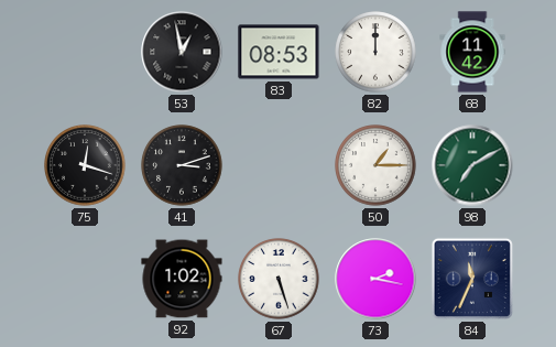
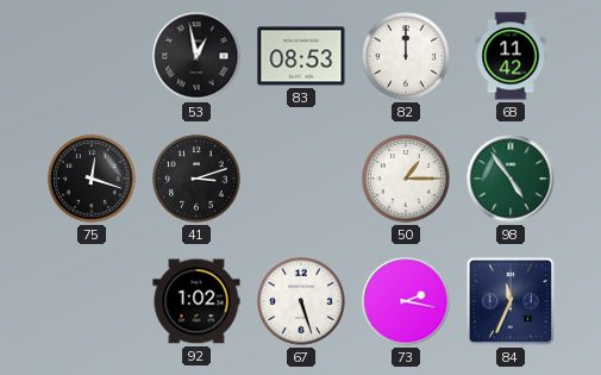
98: 7:10 -> 4:54
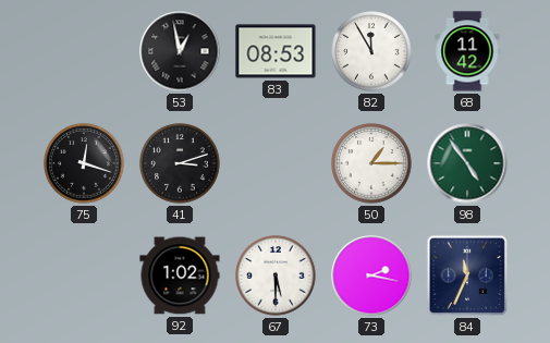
82: 12:00 -> 11:55
67: 5:27 -> 5:30
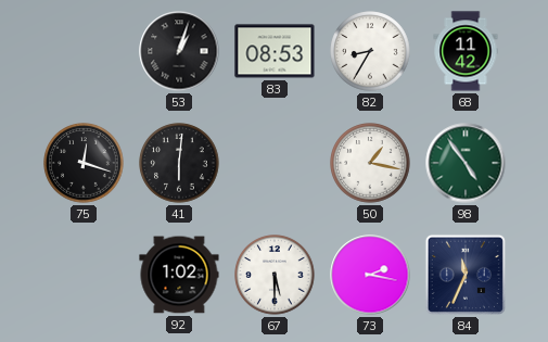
53: 12:58 -> 1:03
82: 11:55 -> 8:35
41: 3:12 -> 6:01
50: 1:15 -> 1:17
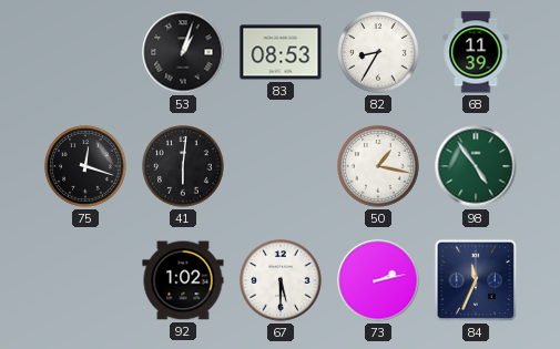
68: 11:42 -> 11:39
73: 2:17 -> 2:13
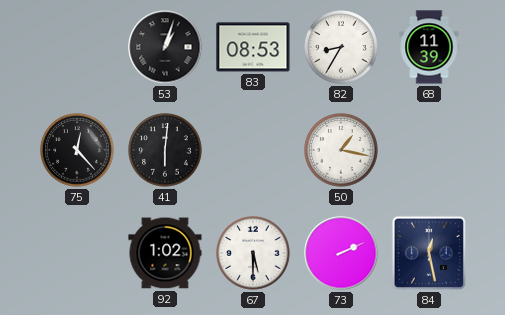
75: 12:18 -> 12:23
98: 4:54 -> none
73: 2:13 -> 2:11
84: 11:34 -> 12:28
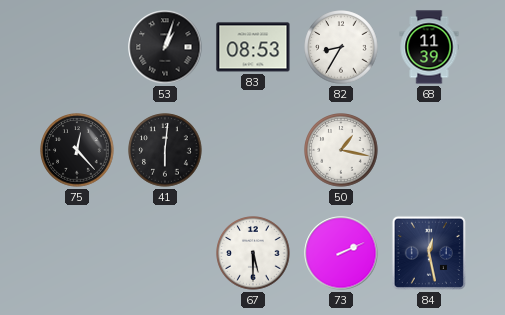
92: 1:02 -> none
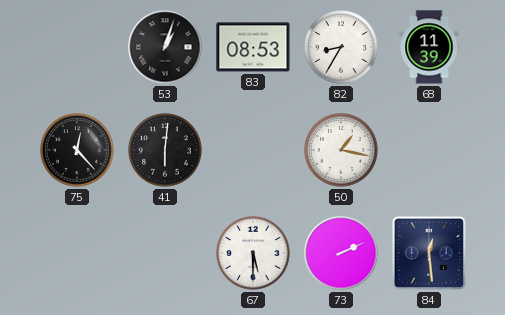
84: 12:28 -> 12:29
